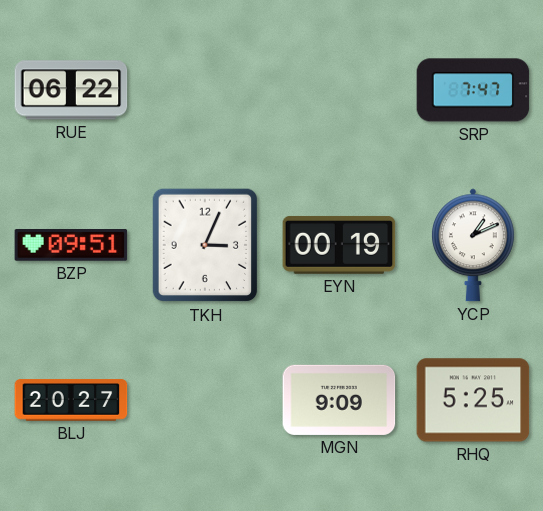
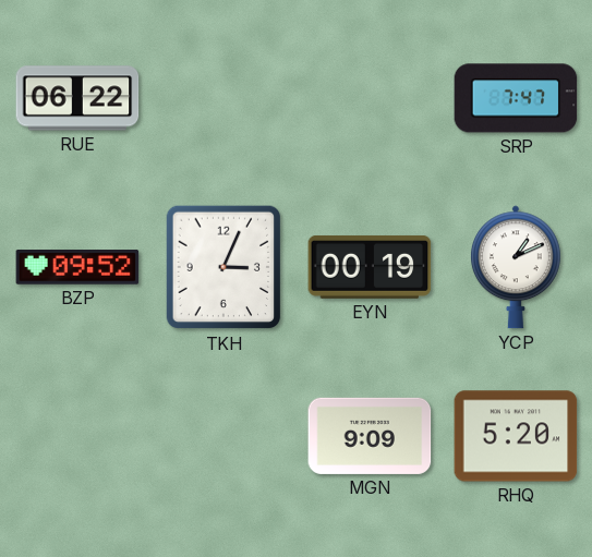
BZP: 09:51 -> 09:52
BLJ: 20:27 -> none
RHQ: 5:25 -> 5:20
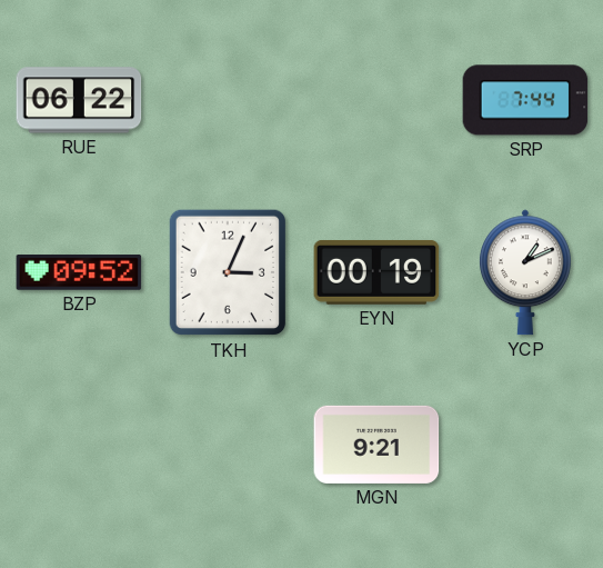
SRP: 7:47 -> 7:44
MGN: 9:09 -> 9:21
RHQ: 5:20 -> none
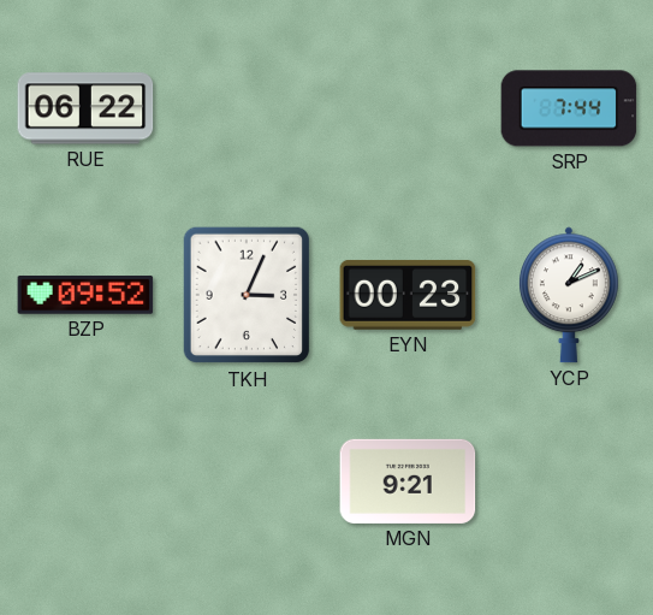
EYN: 00:19 -> 00:23
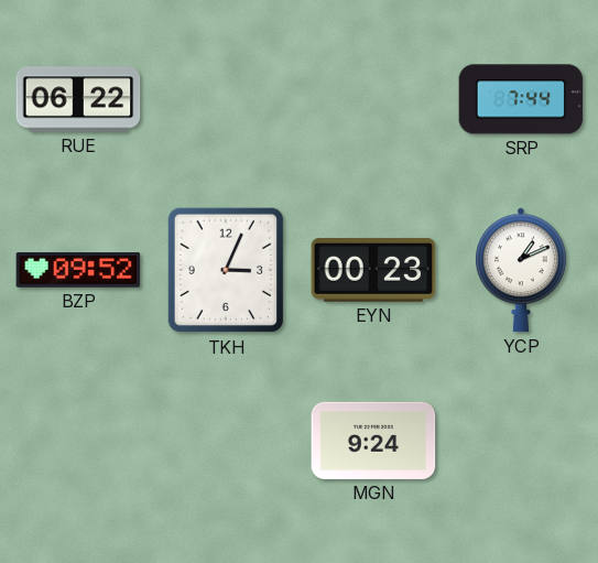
MGN: 9:21 -> 9:24
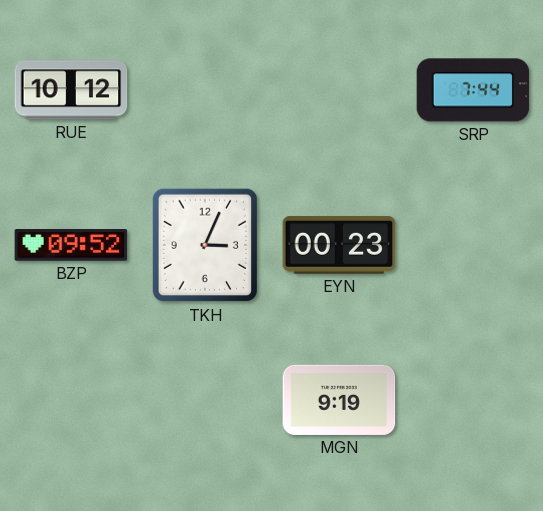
RUE: 06:22 -> 10:12
YCP: 1:11 -> none
MGN: 9:24 -> 9:19
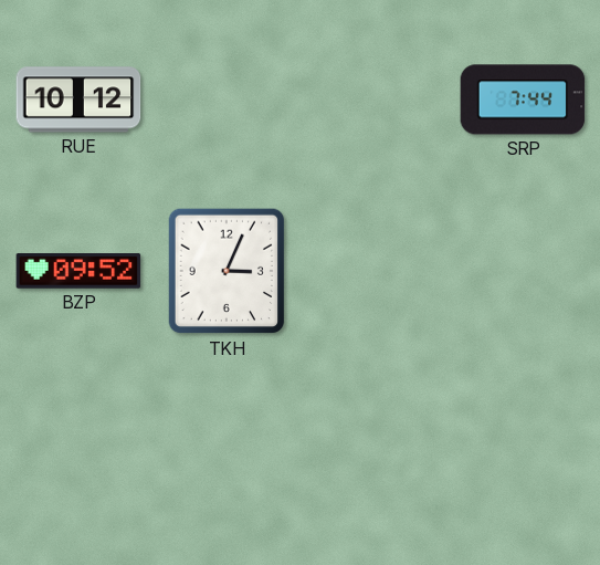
EYN: 00:23 -> none
MGN: 9:19 -> none
